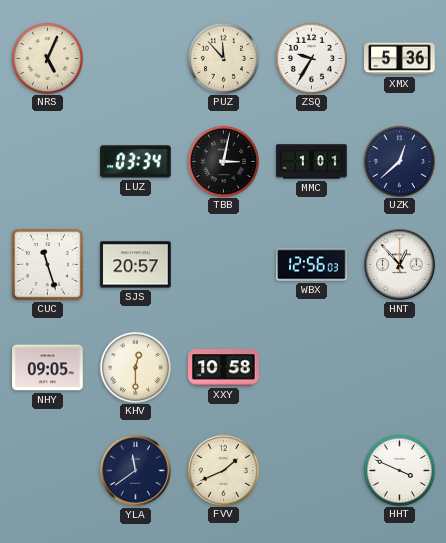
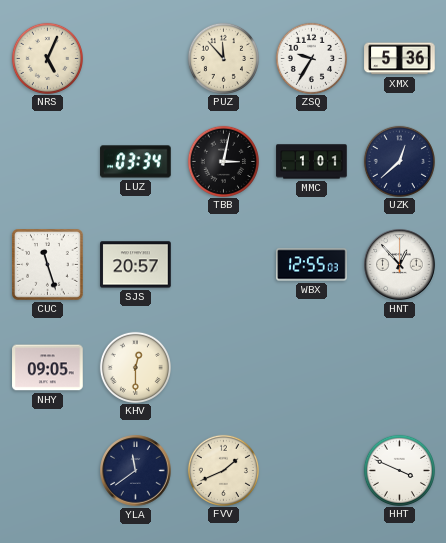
WBX: 12:56 -> 12:55
XXY: 10:58 -> none
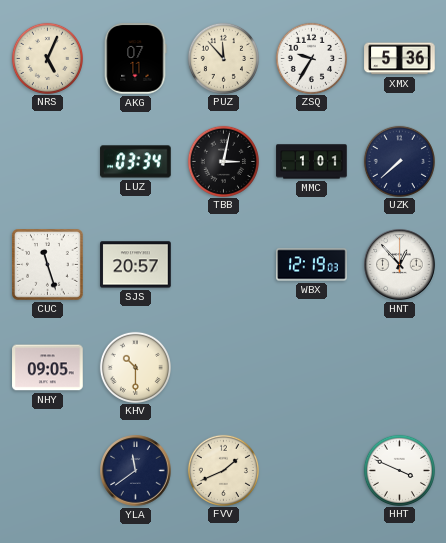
AKG: none -> 07:11
UZK: 12:38 -> 7:38
WBX: 12:55 -> 12:19
KHV: 12:30 -> 10:30
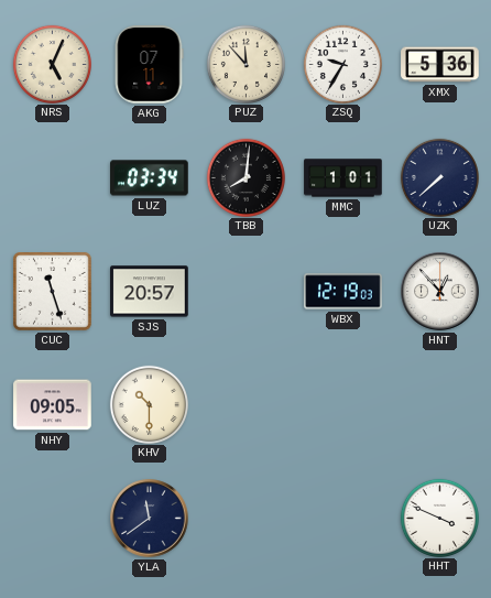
TBB: 3:02 -> 8:01
FVV: 1:41 -> none
